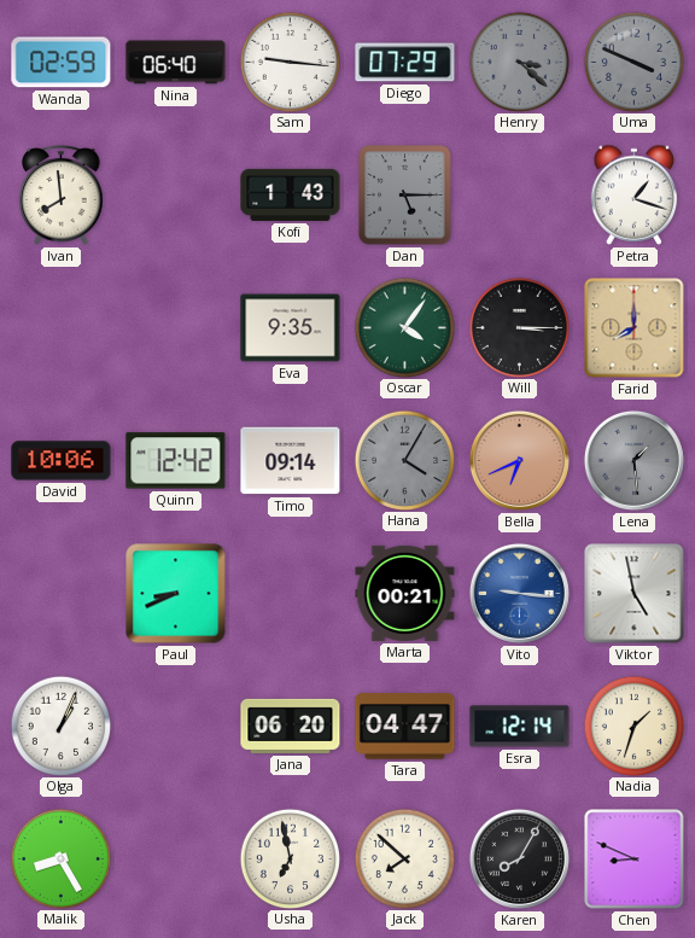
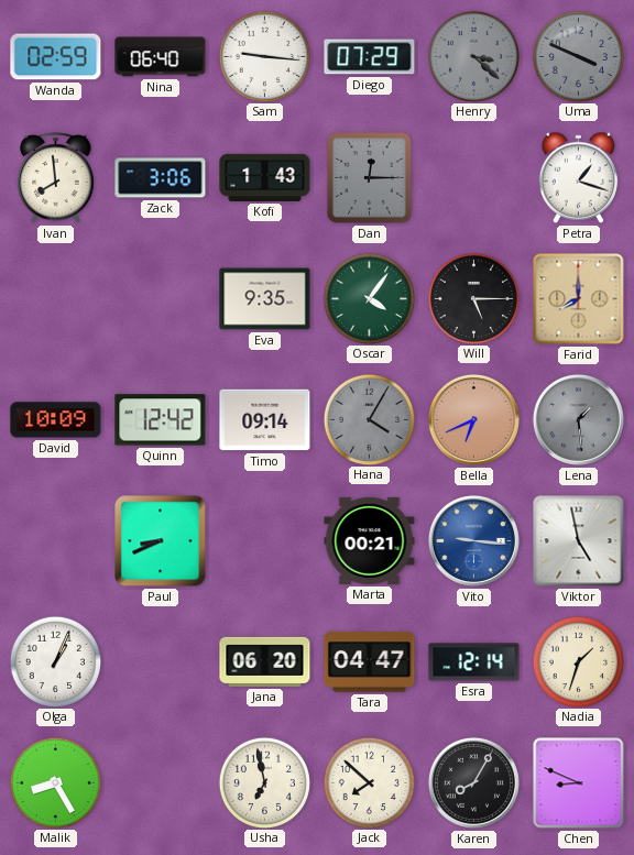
Zack: none -> 3:06
Dan: 5:15 -> 12:15
Will: 3:15 -> 5:15
David: 10:06 -> 10:09
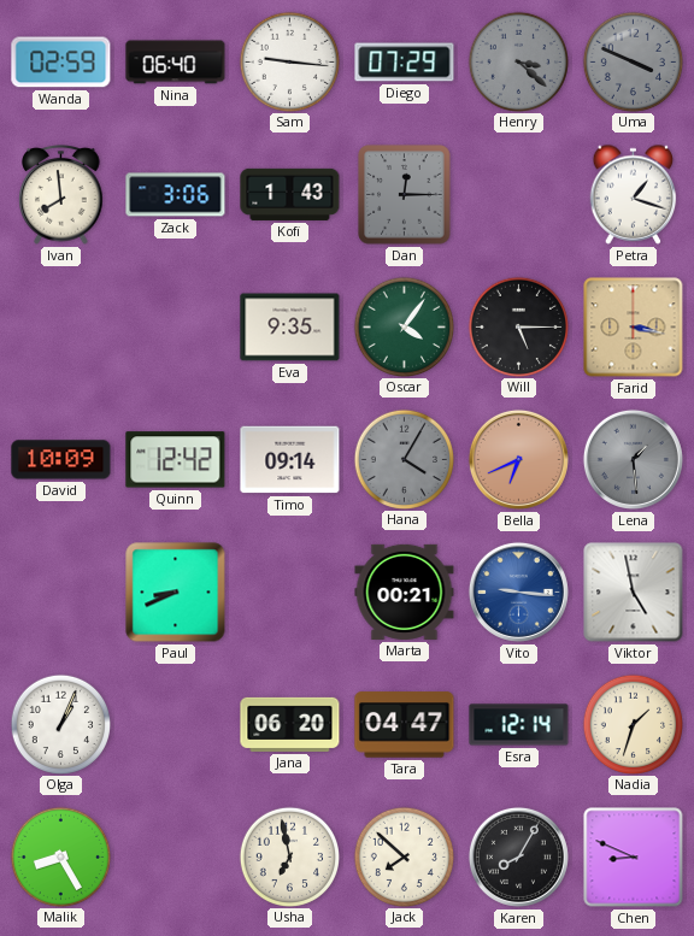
Farid: 8:00 -> 3:17
